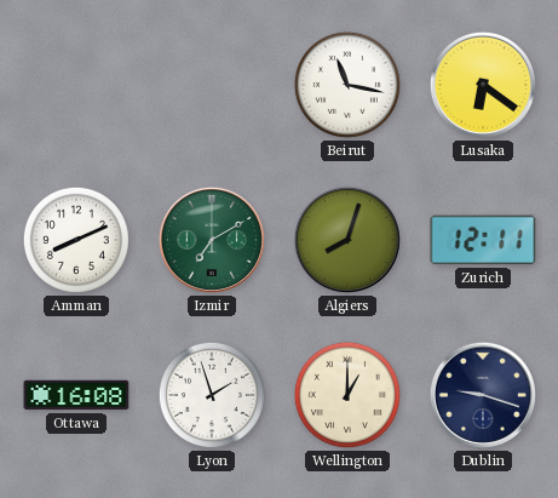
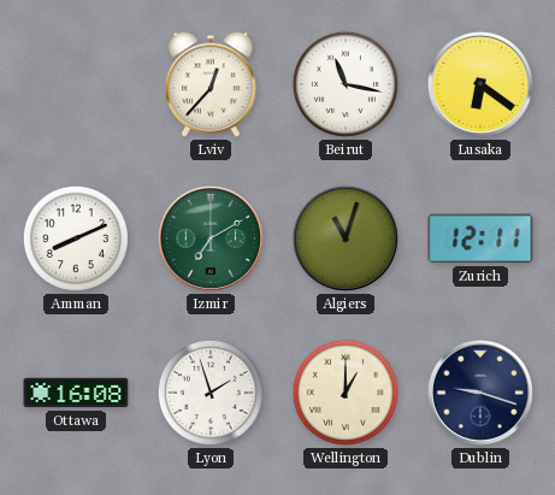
Lviv: none -> 12:37
Algiers: 8:03 -> 11:03
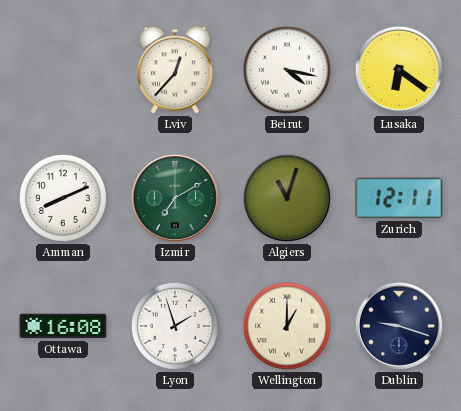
Beirut: 11:17 -> 4:17
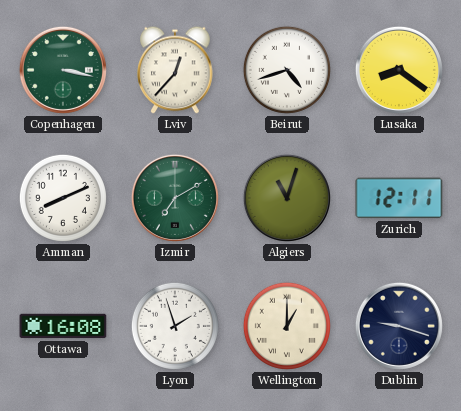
Copenhagen: none -> 3:17
Beirut: 4:17 -> 4:42
Lusaka: 6:21 -> 8:21
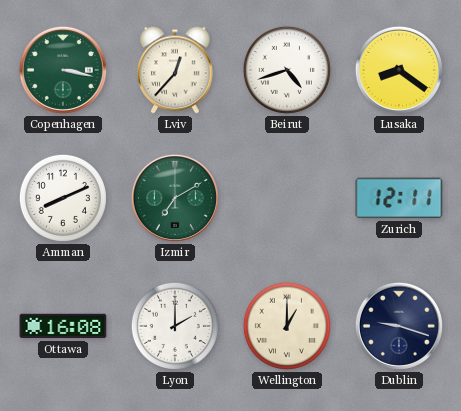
Algiers: 11:03 -> none
Lyon: 1:57 -> 2:00
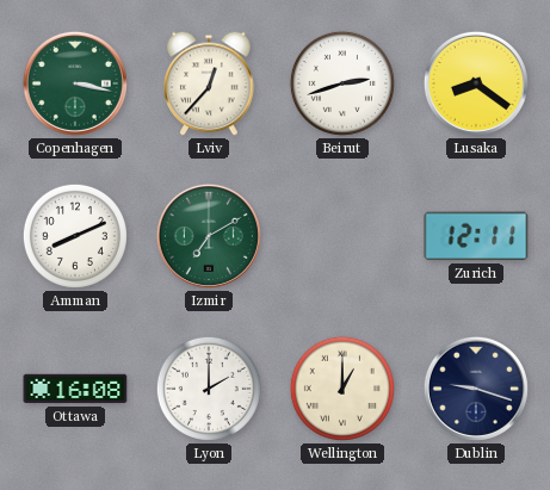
Beirut: 4:42 -> 2:42
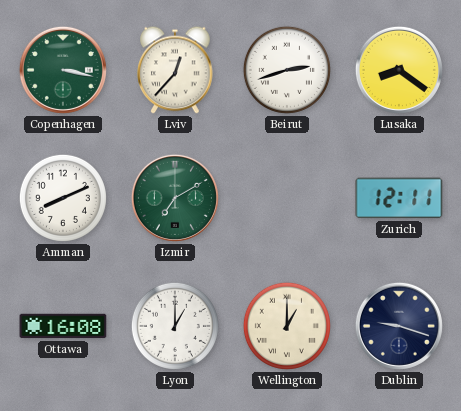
Lyon: 2:00 -> 1:00
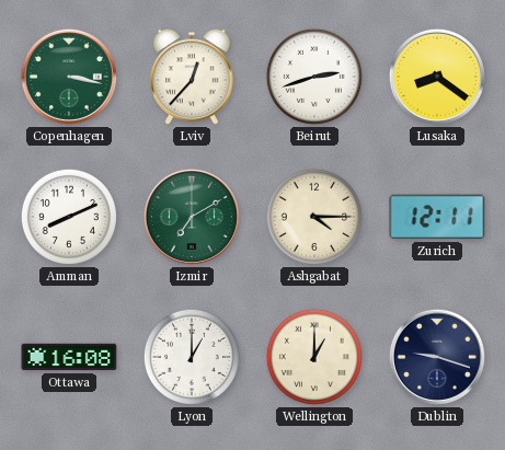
Ashgabat: none -> 4:15
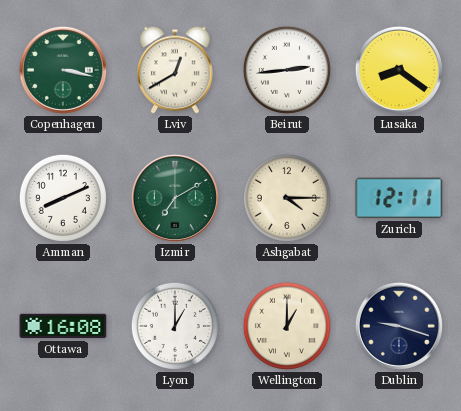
Lviv: 12:37 -> 12:40
Beirut: 2:42 -> 2:44
